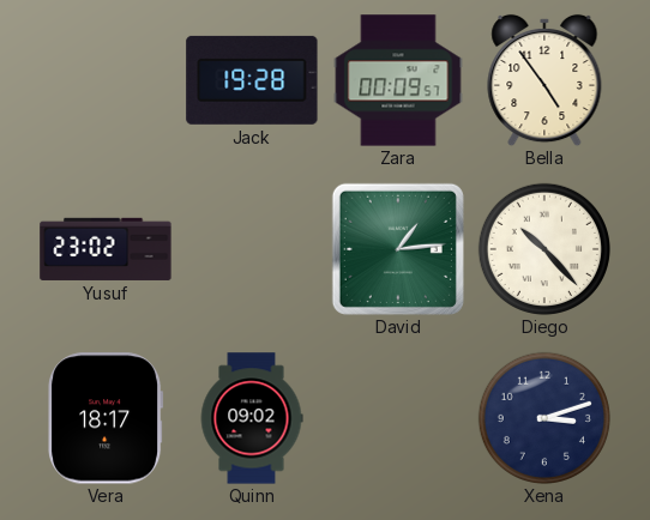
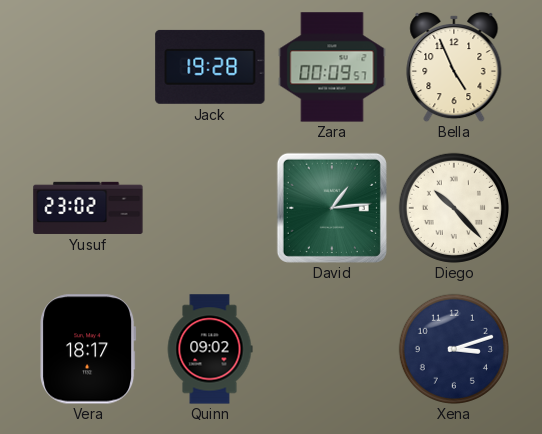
Bella: 4:54 -> 4:56
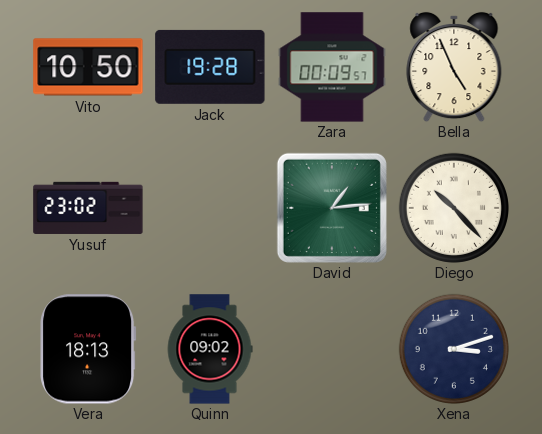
Vito: none -> 10:50
Vera: 18:17 -> 18:13
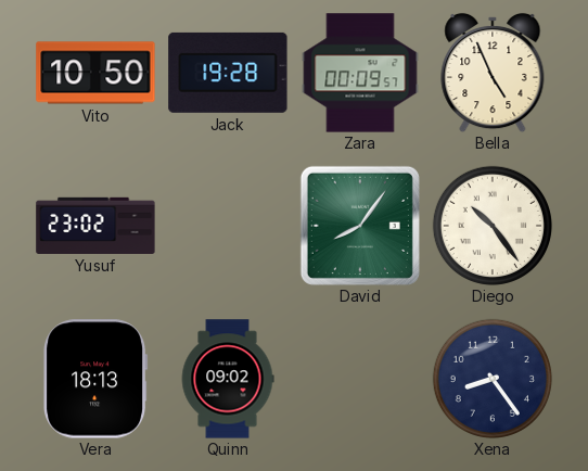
David: 1:14 -> 8:06
Diego: 10:23 -> 10:24
Xena: 3:12 -> 8:24
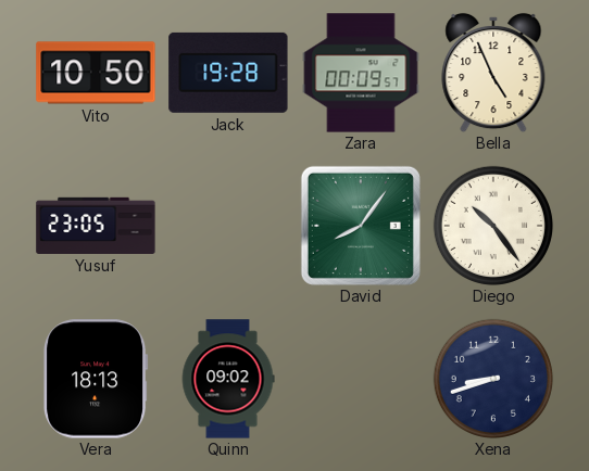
Yusuf: 23:02 -> 23:05
Xena: 8:24 -> 8:42
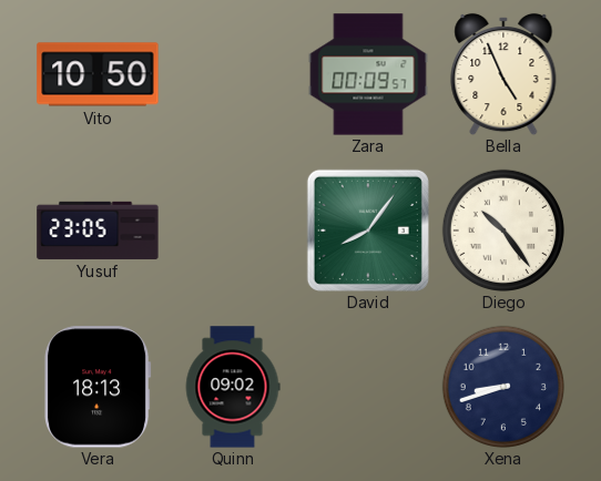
Jack: 19:28 -> none
